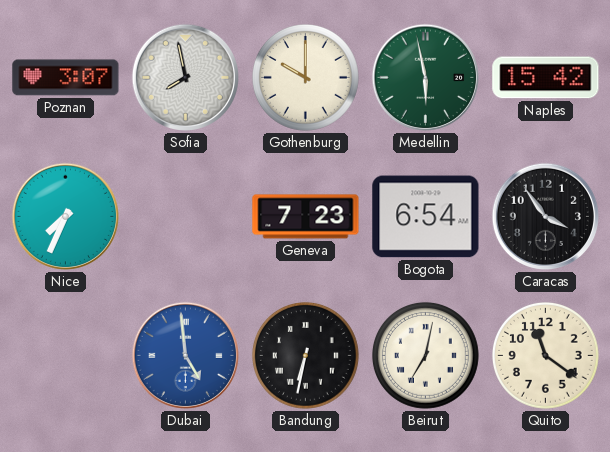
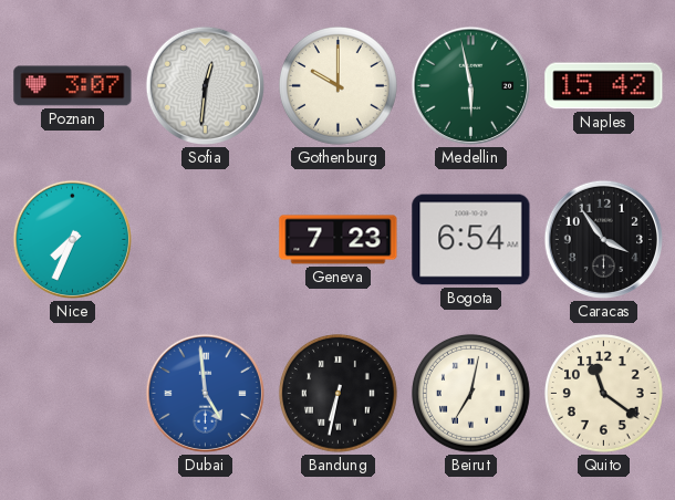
Sofia: 7:58 -> 12:31
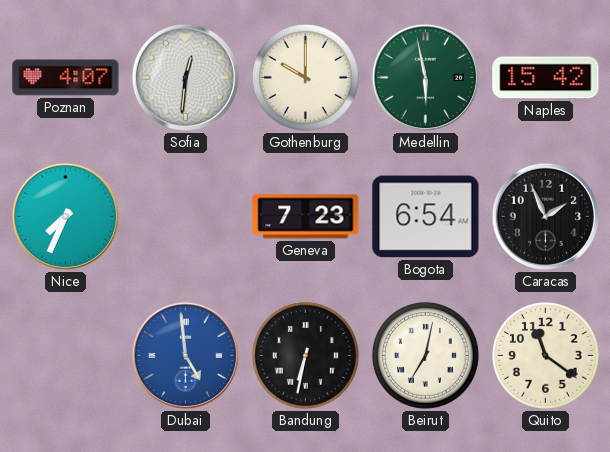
Poznan: 3:07 -> 4:07
Caracas: 3:54 -> 1:56
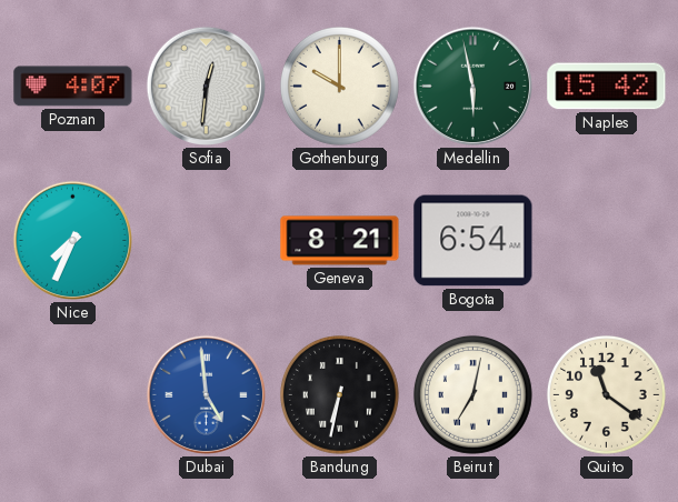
Geneva: 7:23 -> 8:21
Caracas: 1:56 -> none
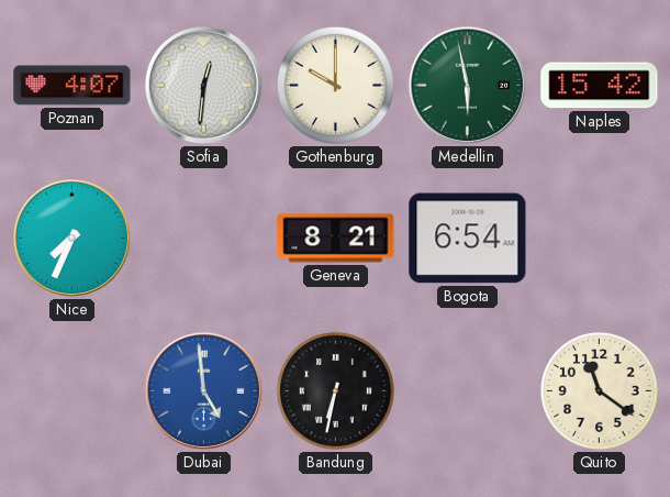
Beirut: 7:02 -> none
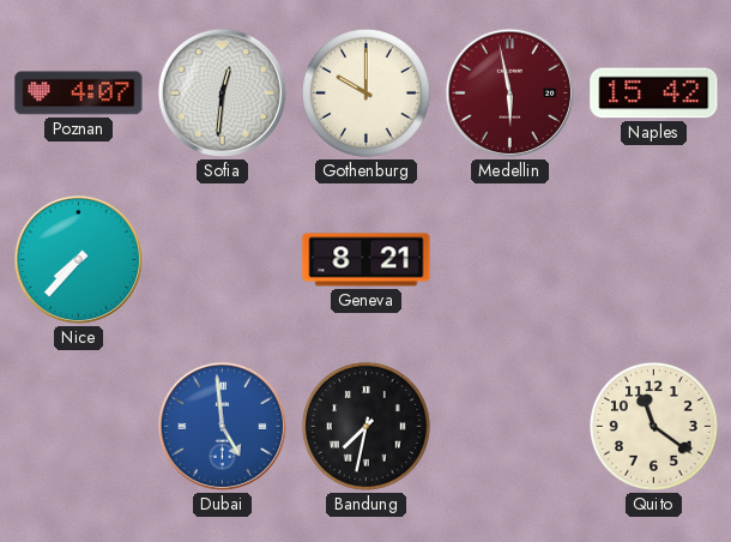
Medellin dial: green -> burgundy
Nice: 7:34 -> 7:37
Bogota: 6:54 -> none
Bandung: 6:32 -> 7:32
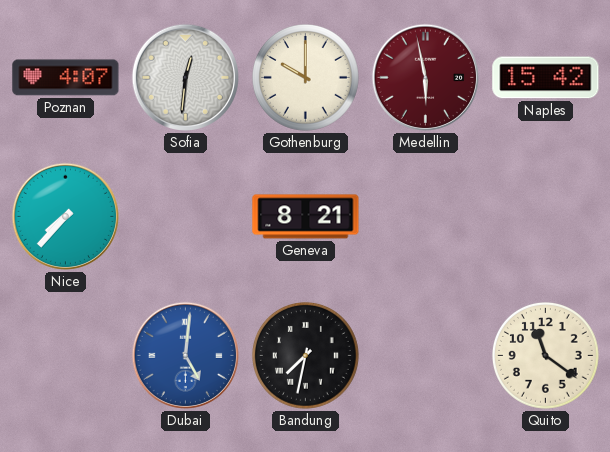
Dubai: 4:59 -> 5:01
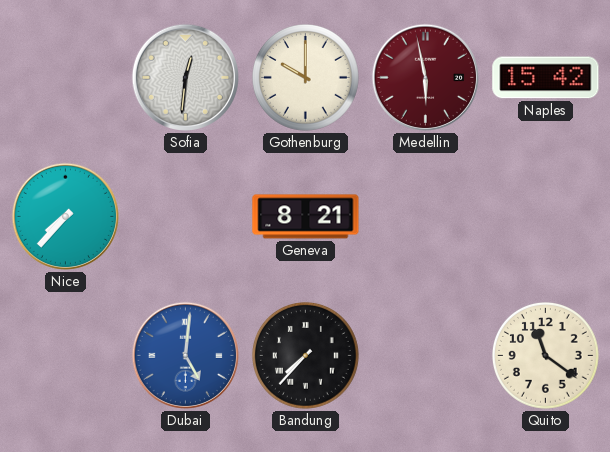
Poznan: 4:07 -> none
Bandung: 7:32 -> 7:37
